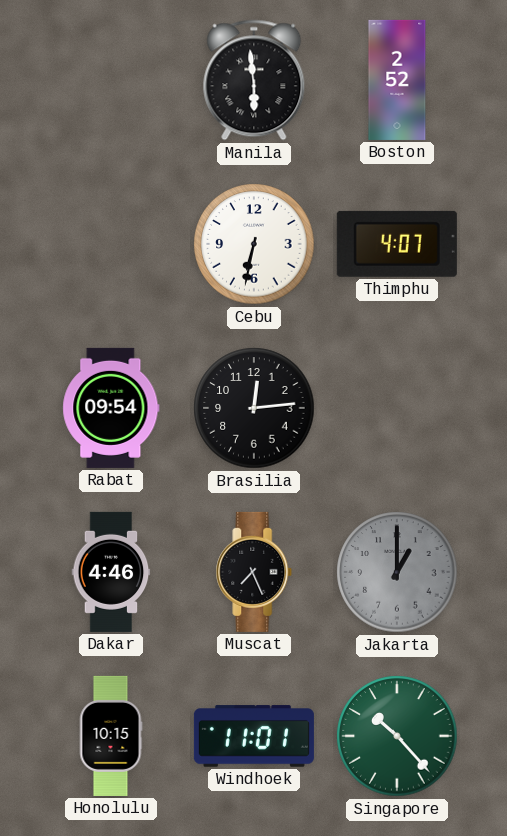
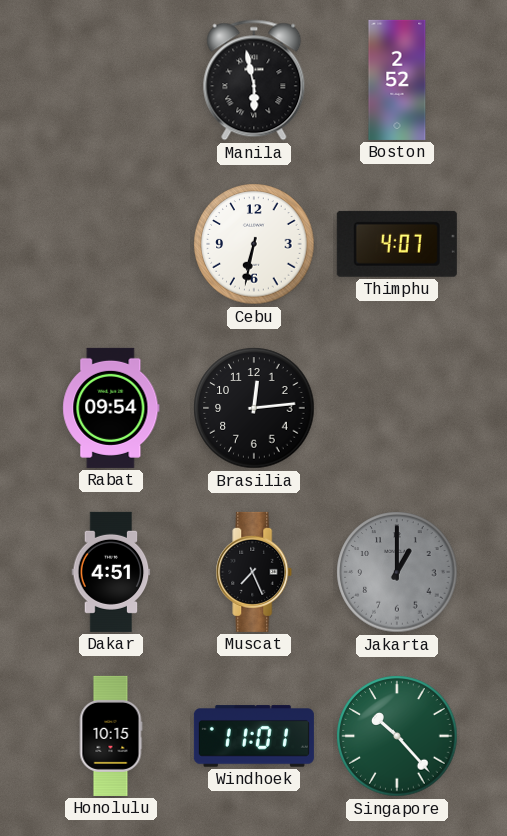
Manila: 5:59 -> 5:58
Dakar: 4:46 -> 4:51
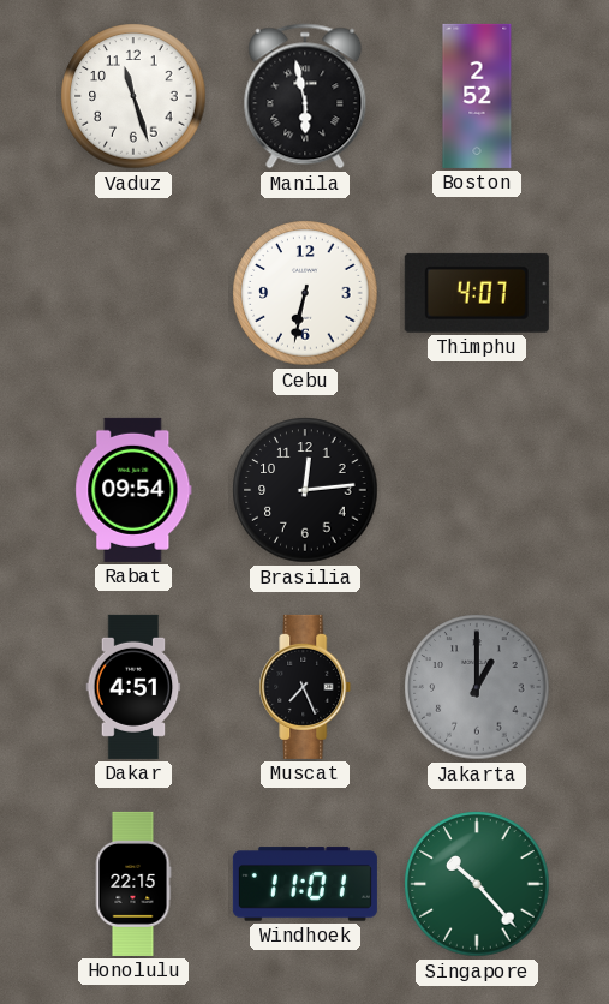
Vaduz: none -> 11:27
Honolulu: 10:15 -> 22:15
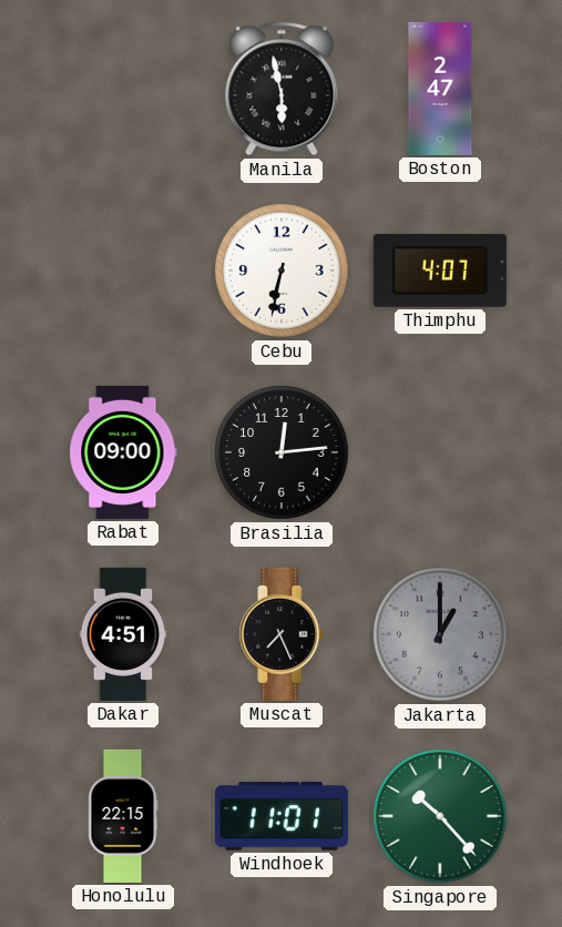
Vaduz: 11:27 -> none
Boston: 2:52 -> 2:47
Rabat: 09:54 -> 09:00
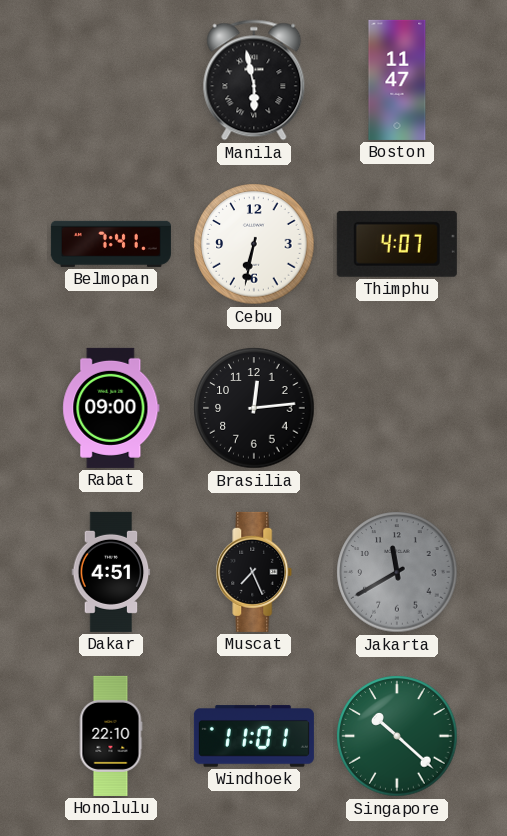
Boston: 2:47 -> 11:47
Belmopan: none -> 7:41
Jakarta: 1:00 -> 11:40
Honolulu: 22:15 -> 22:10
Singapore: 10:23 -> 10:22
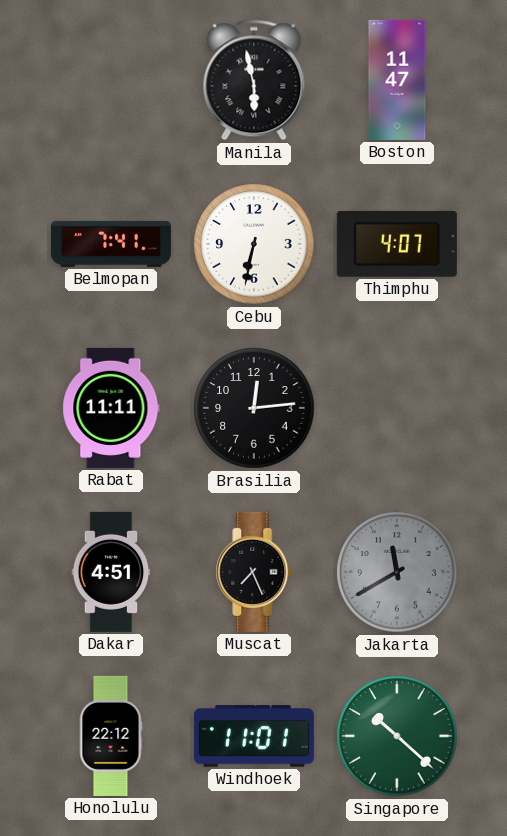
Rabat: 09:00 -> 11:11
Honolulu: 22:10 -> 22:12
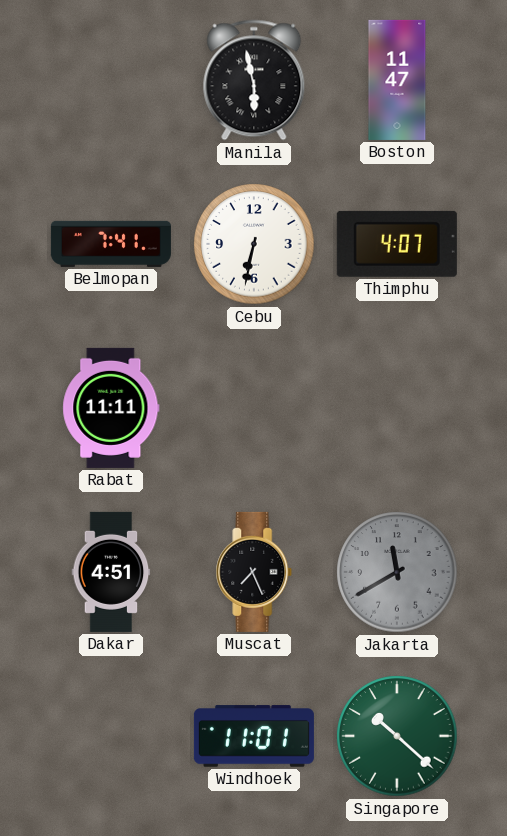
Brasilia: 12:14 -> none
Honolulu: 22:12 -> none
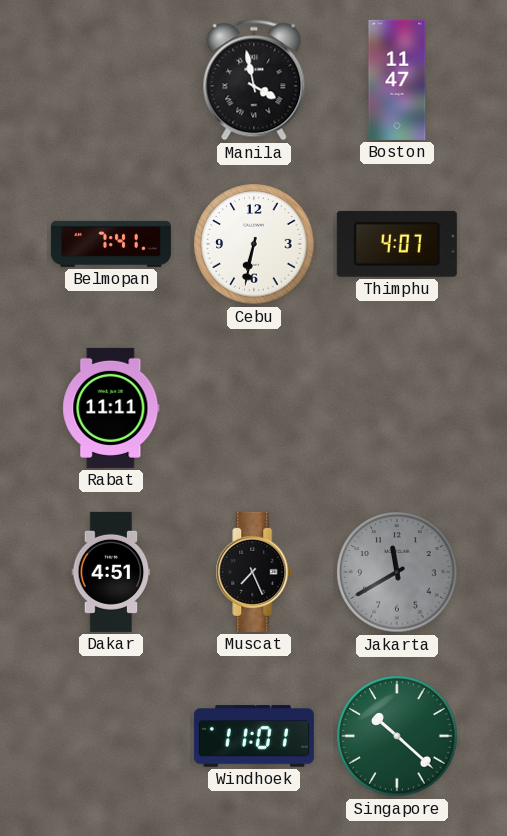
Manila: 5:58 -> 3:58
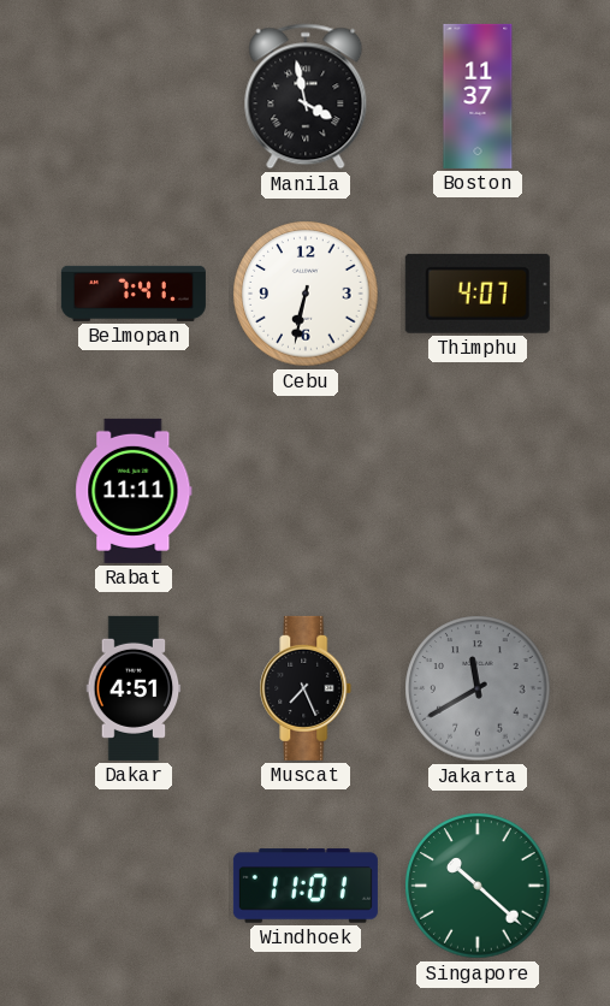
Boston: 11:47 -> 11:37
